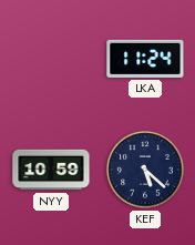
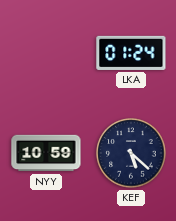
LKA: 11:24 -> 01:24
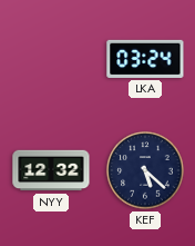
LKA: 01:24 -> 03:24
NYY: 10:59 -> 12:32
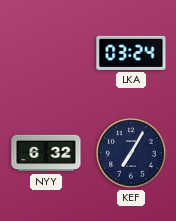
NYY: 12:32 -> 6:32
KEF: 5:22 -> 7:05
